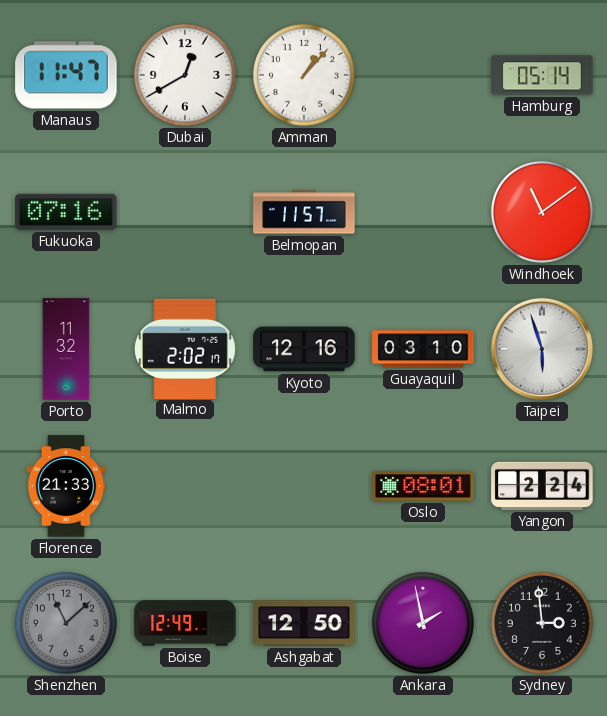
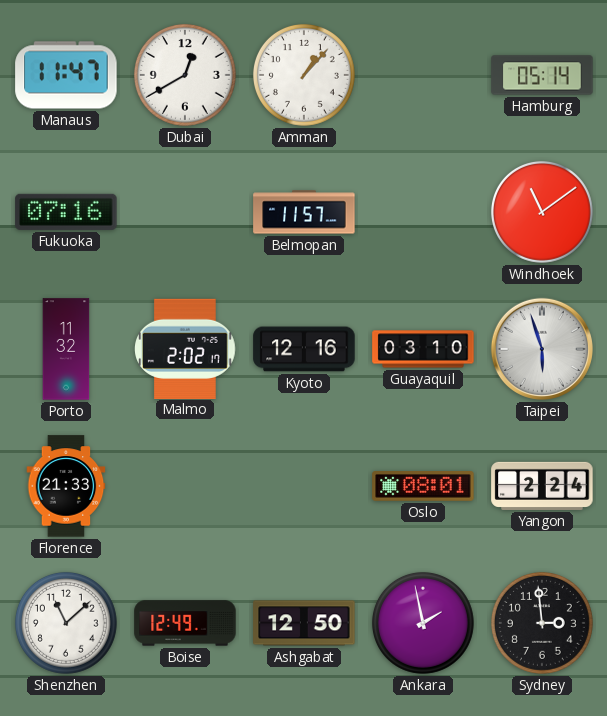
Shenzhen dial: grey -> white
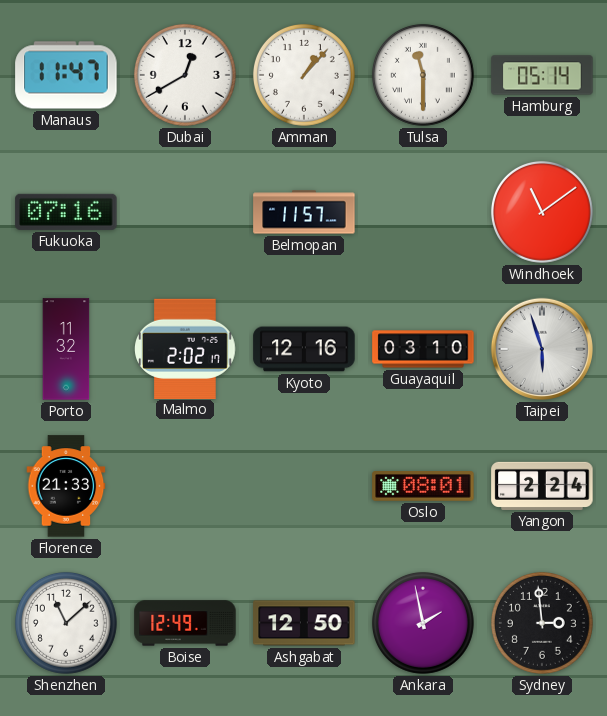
Tulsa: none -> 11:30
